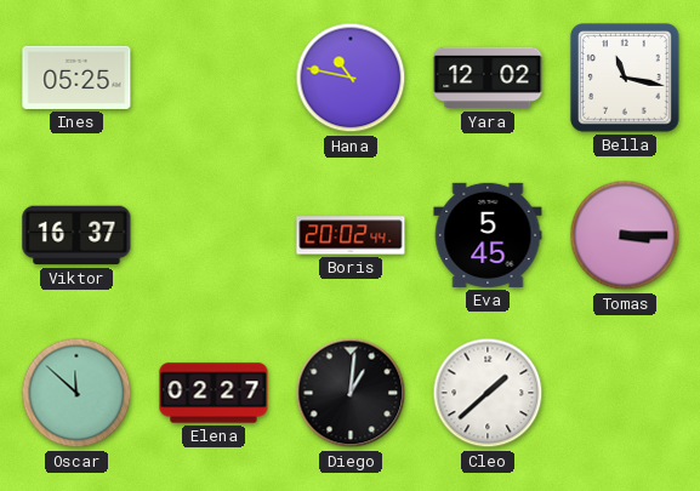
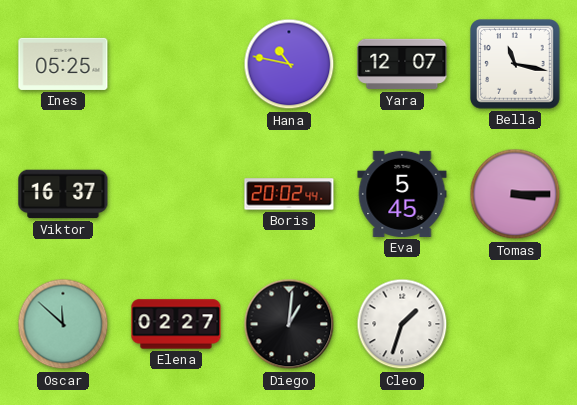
Yara: 12:02 -> 12:07
Cleo: 1:38 -> 1:33
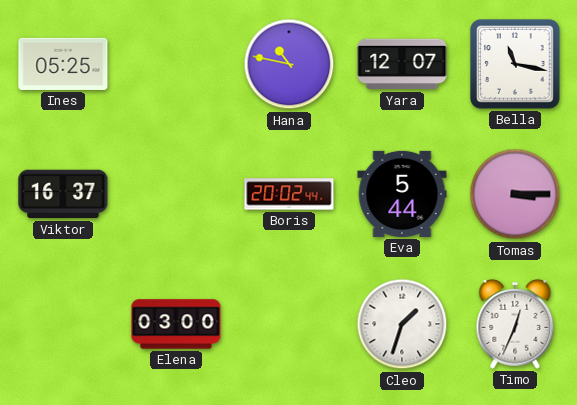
Eva: 5:45 -> 5:44
Oscar: 11:52 -> none
Elena: 02:27 -> 03:00
Diego: 1:01 -> none
Timo: none -> 12:34
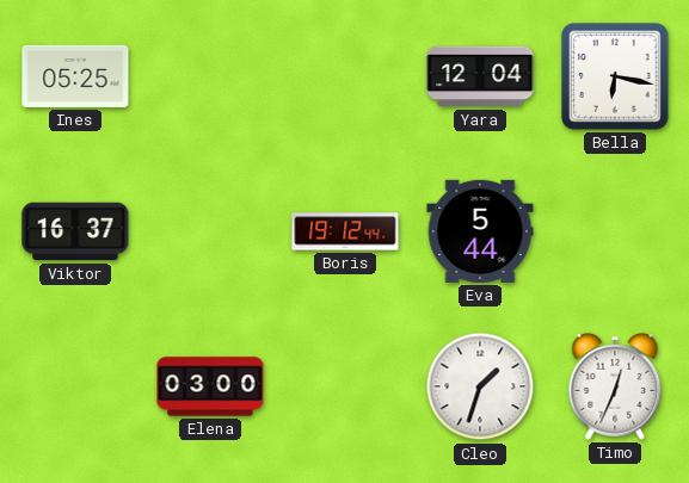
Hana: 10:47 -> none
Yara: 12:07 -> 12:04
Bella: 11:17 -> 6:17
Boris: 20:02 -> 19:12
Tomas: 3:15 -> none
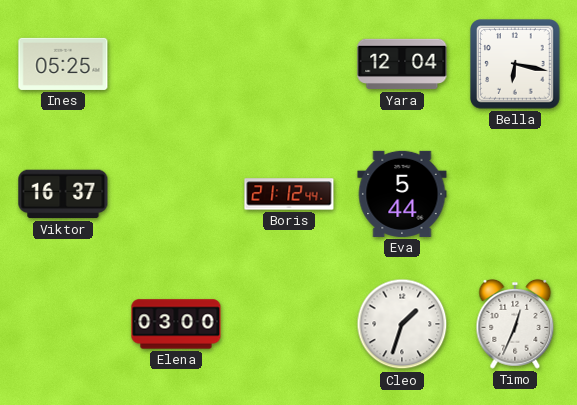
Boris: 19:12 -> 21:12
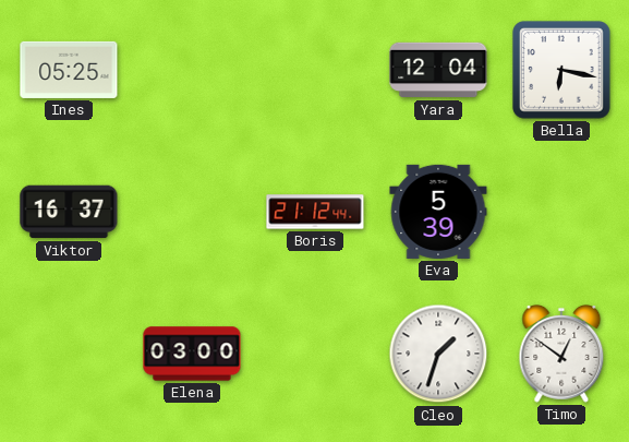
Eva: 5:44 -> 5:39
Timo: 12:34 -> 12:51
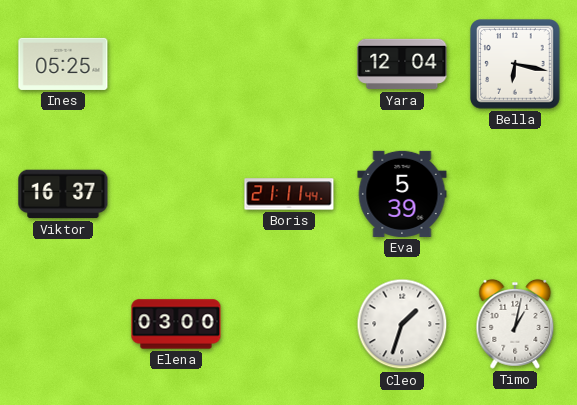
Boris: 21:12 -> 21:11
Timo: 12:51 -> 1:02
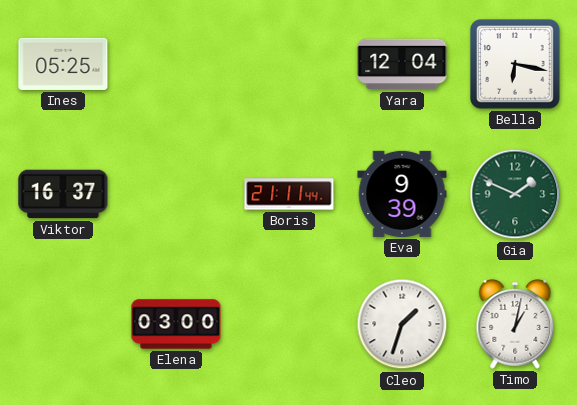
Eva: 5:39 -> 9:39
Gia: none -> 1:49
